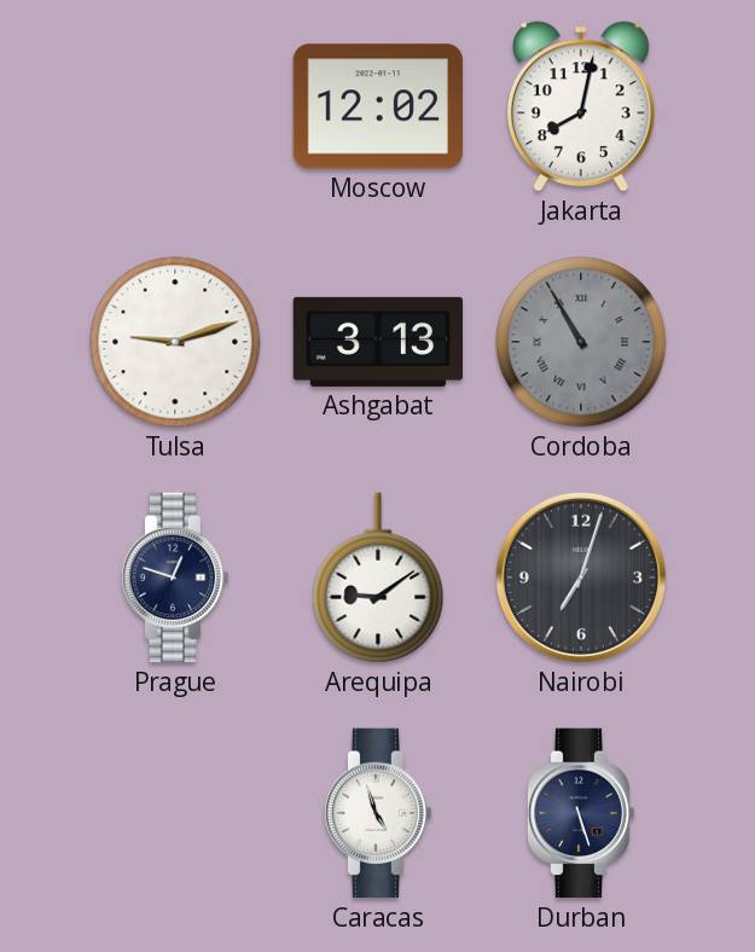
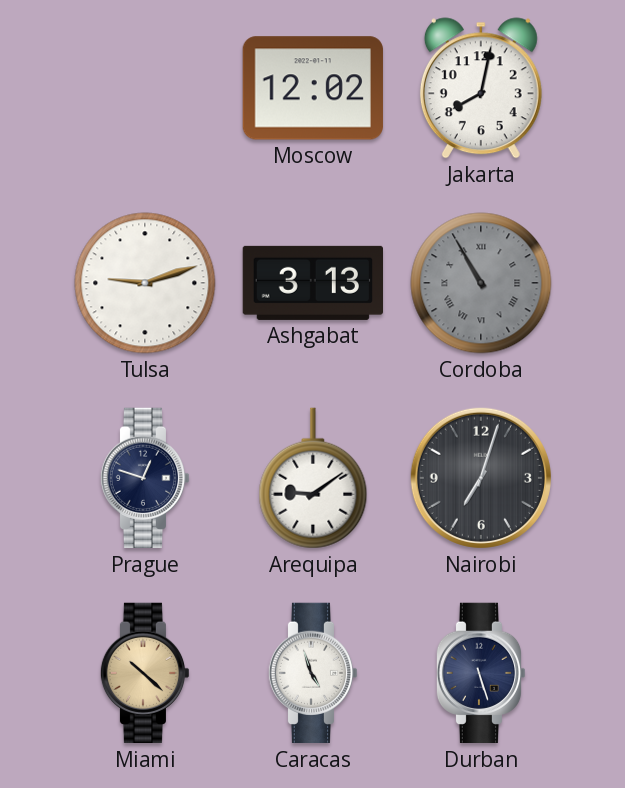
Miami: none -> 10:22
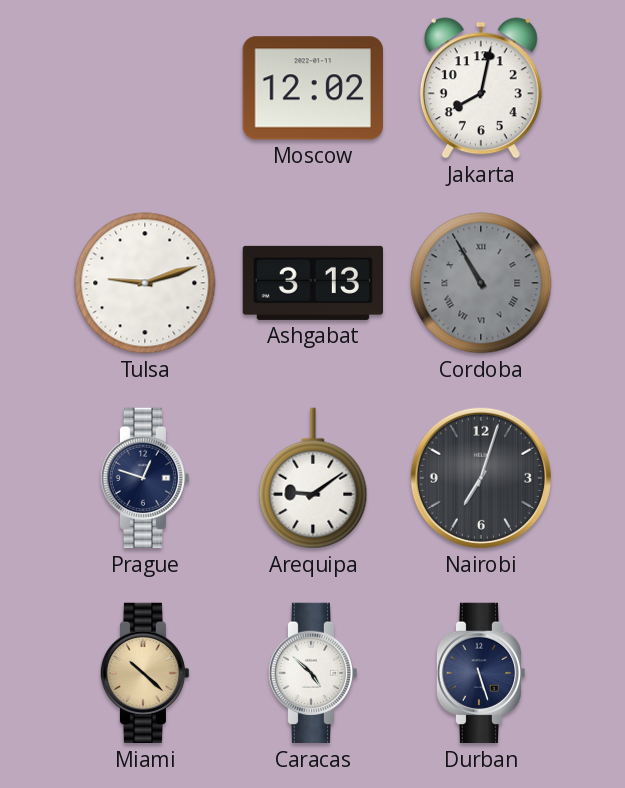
Caracas: 4:57 -> 4:52
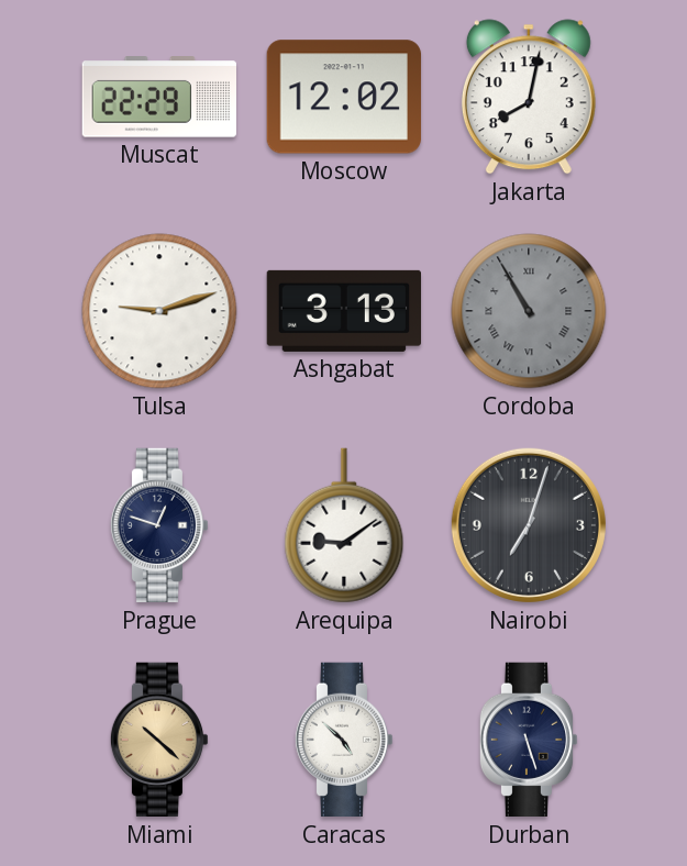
Muscat: none -> 22:29
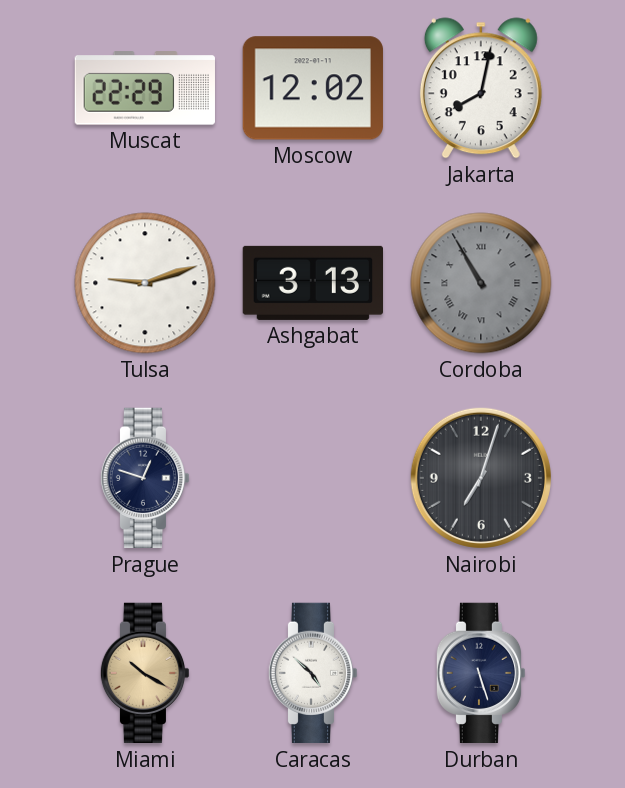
Arequipa: 9:09 -> none
Miami: 10:22 -> 10:20
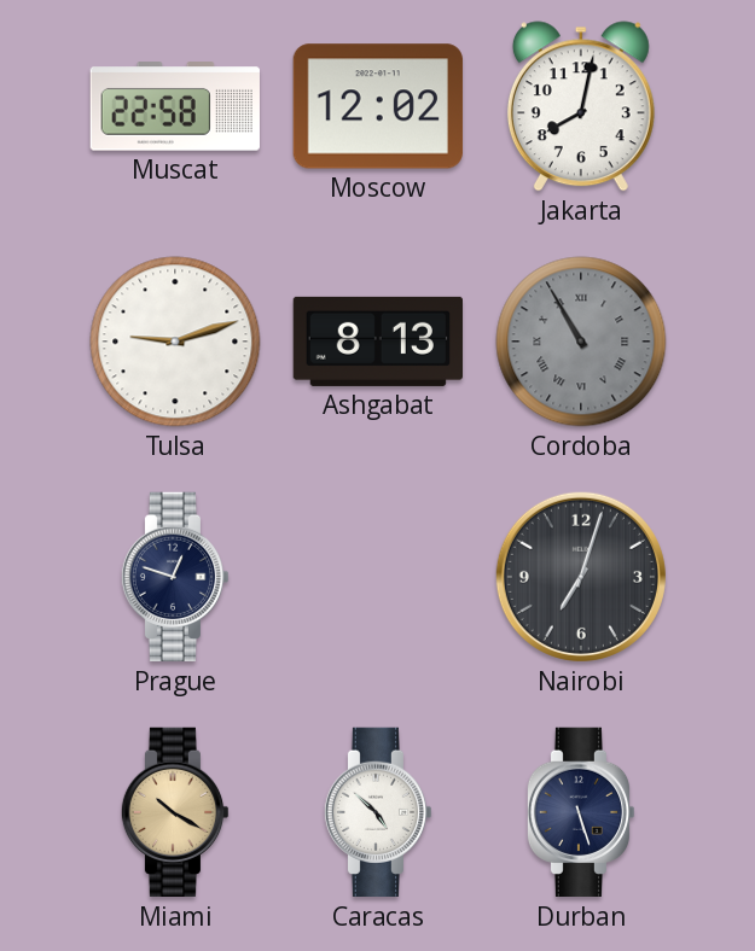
Muscat: 22:29 -> 22:58
Ashgabat: 3:13 -> 8:13
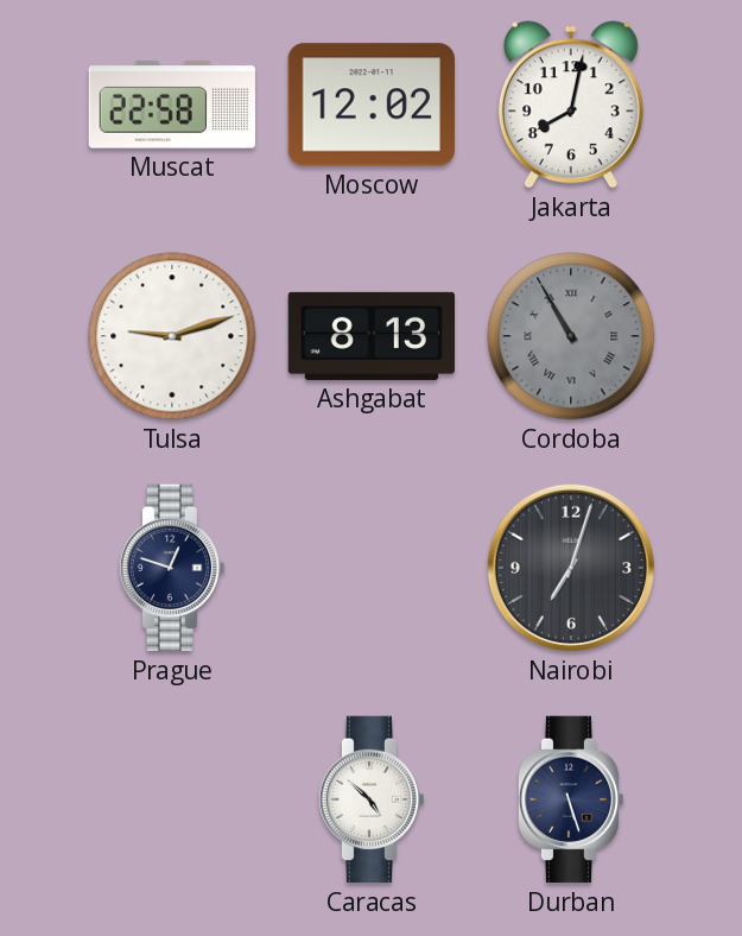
Miami: 10:20 -> none
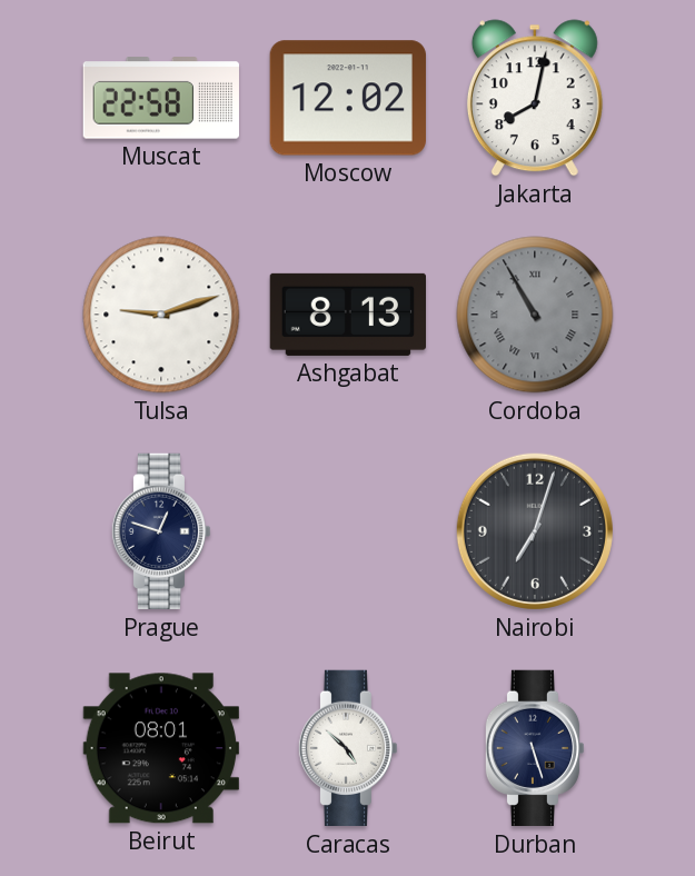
Beirut: none -> 08:01
